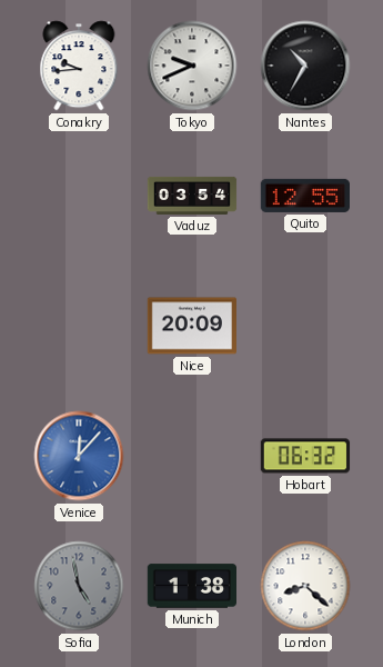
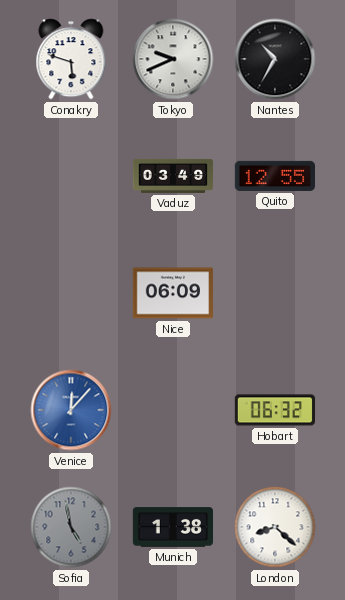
Conakry: 9:44 -> 5:48
Vaduz: 03:54 -> 03:49
Nice: 20:09 -> 06:09
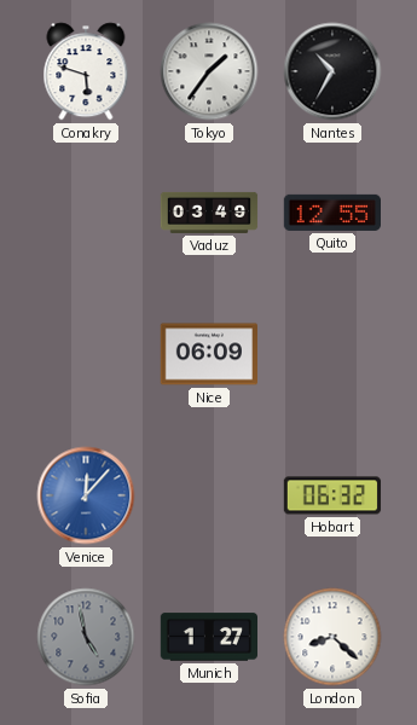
Tokyo: 9:41 -> 1:36
Munich: 1:38 -> 1:27
